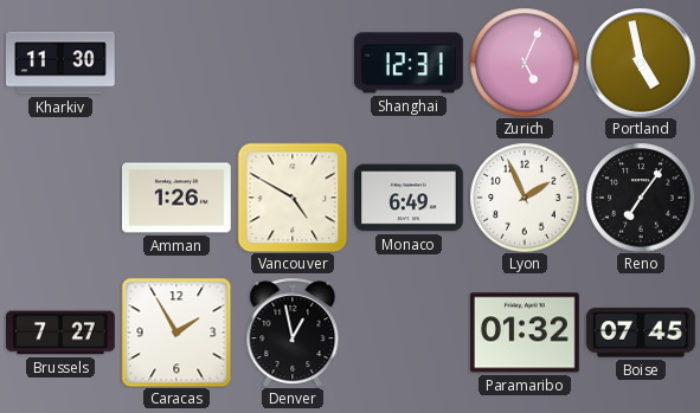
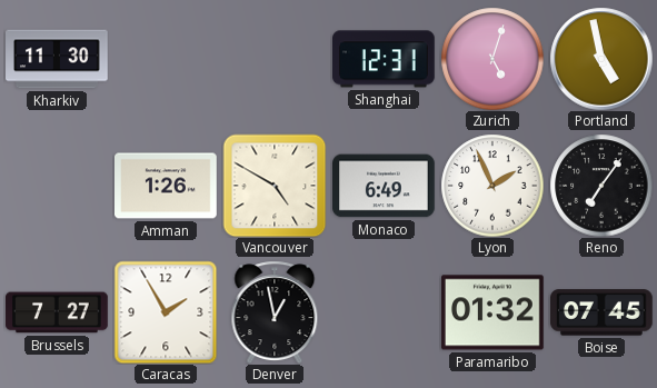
Zurich: 5:04 -> 5:03
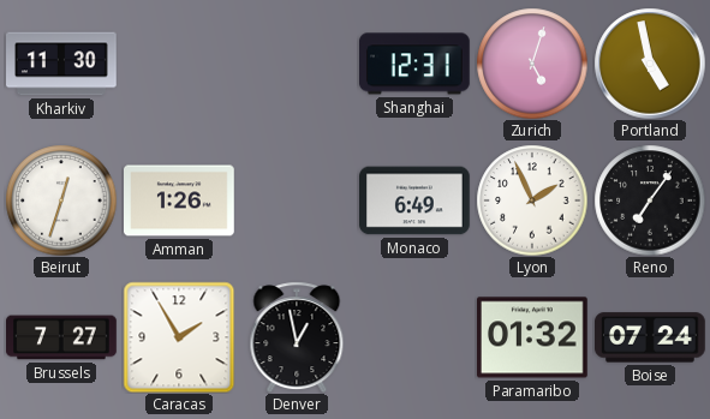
Beirut: none -> 12:33
Vancouver: 4:50 -> none
Boise: 07:45 -> 07:24
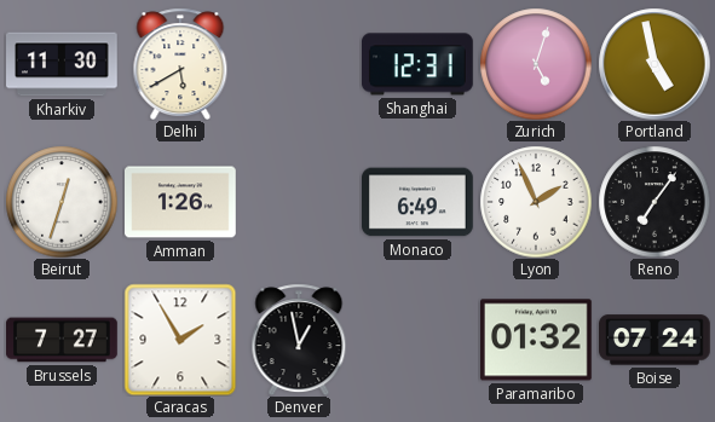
Delhi: none -> 5:40
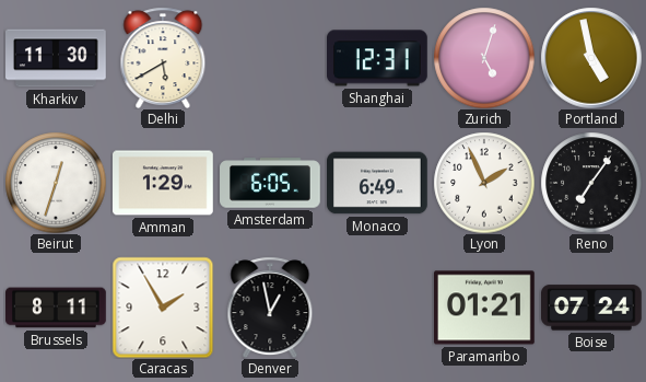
Amman: 1:26 -> 1:29
Amsterdam: none -> 6:05
Brussels: 7:27 -> 8:11
Paramaribo: 01:32 -> 01:21
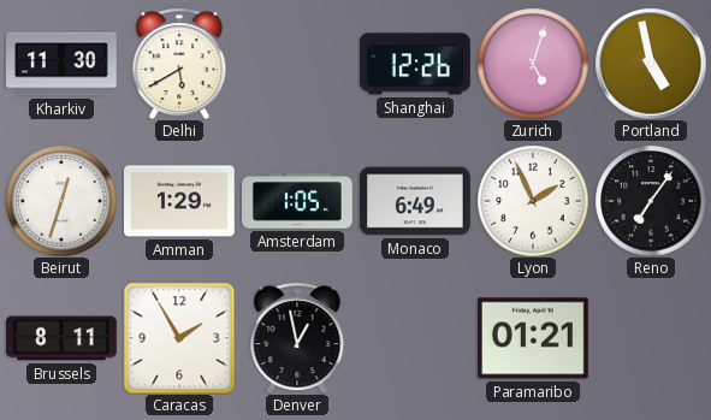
Shanghai: 12:31 -> 12:26
Amsterdam: 6:05 -> 1:05
Boise: 07:24 -> none
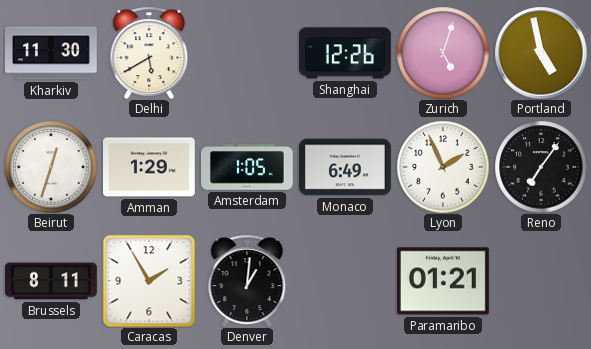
Denver: 12:58 -> 1:01
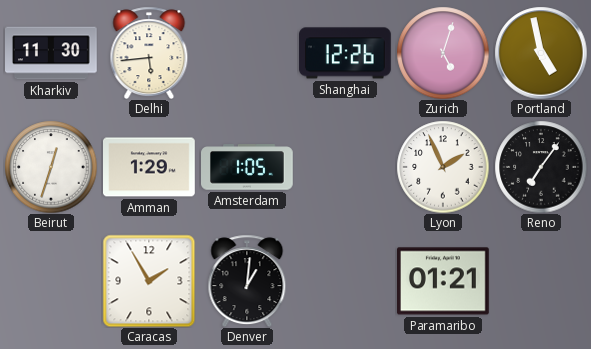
Delhi: 5:40 -> 5:44
Monaco: 6:49 -> none
Brussels: 8:11 -> none
